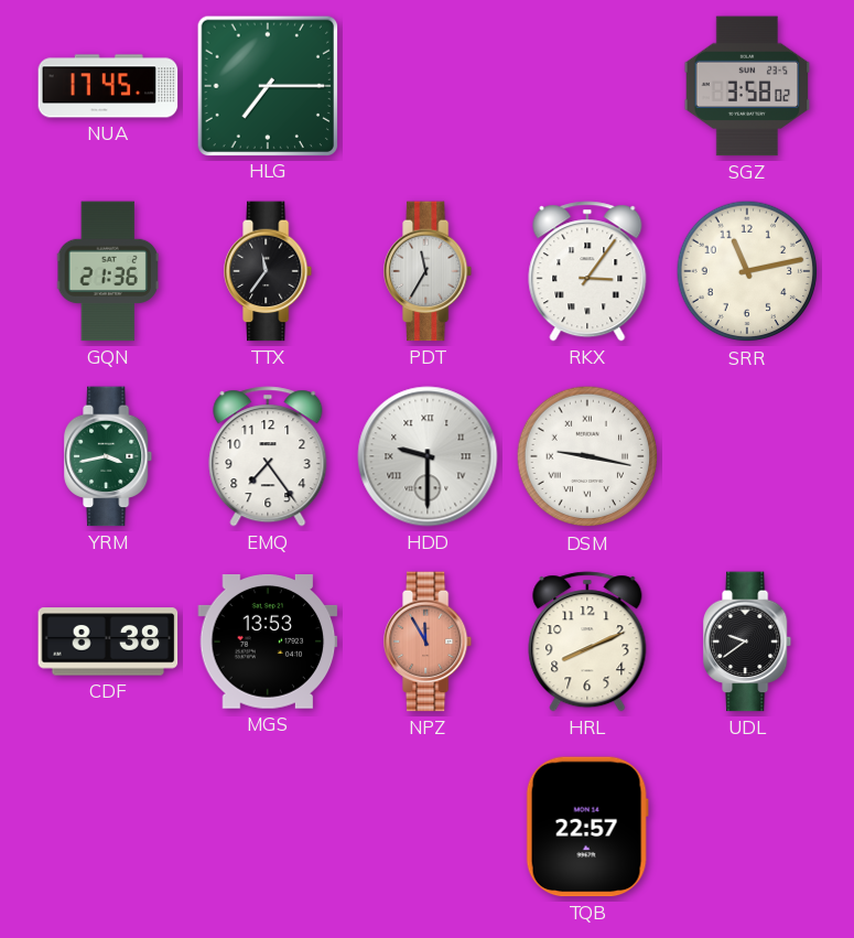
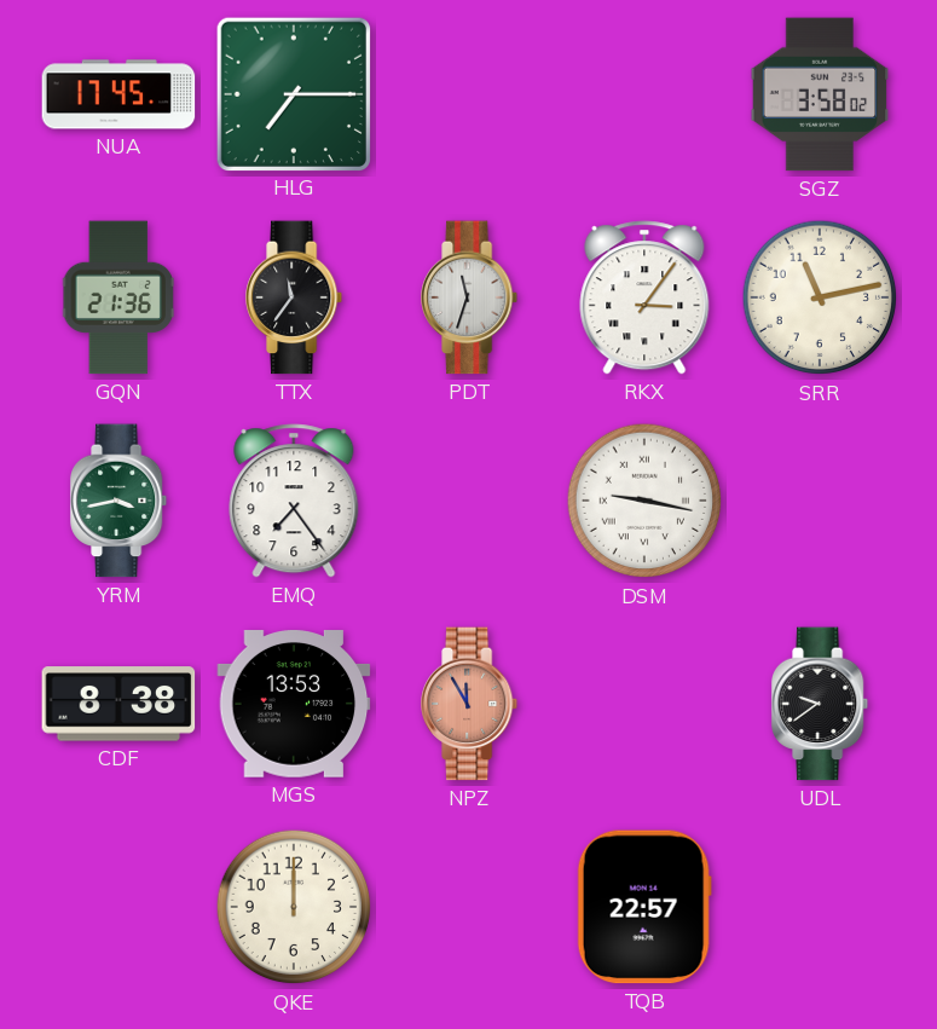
PDT: 11:35 -> 11:33
HDD: 9:30 -> none
HRL: 8:11 -> none
QKE: none -> 12:00
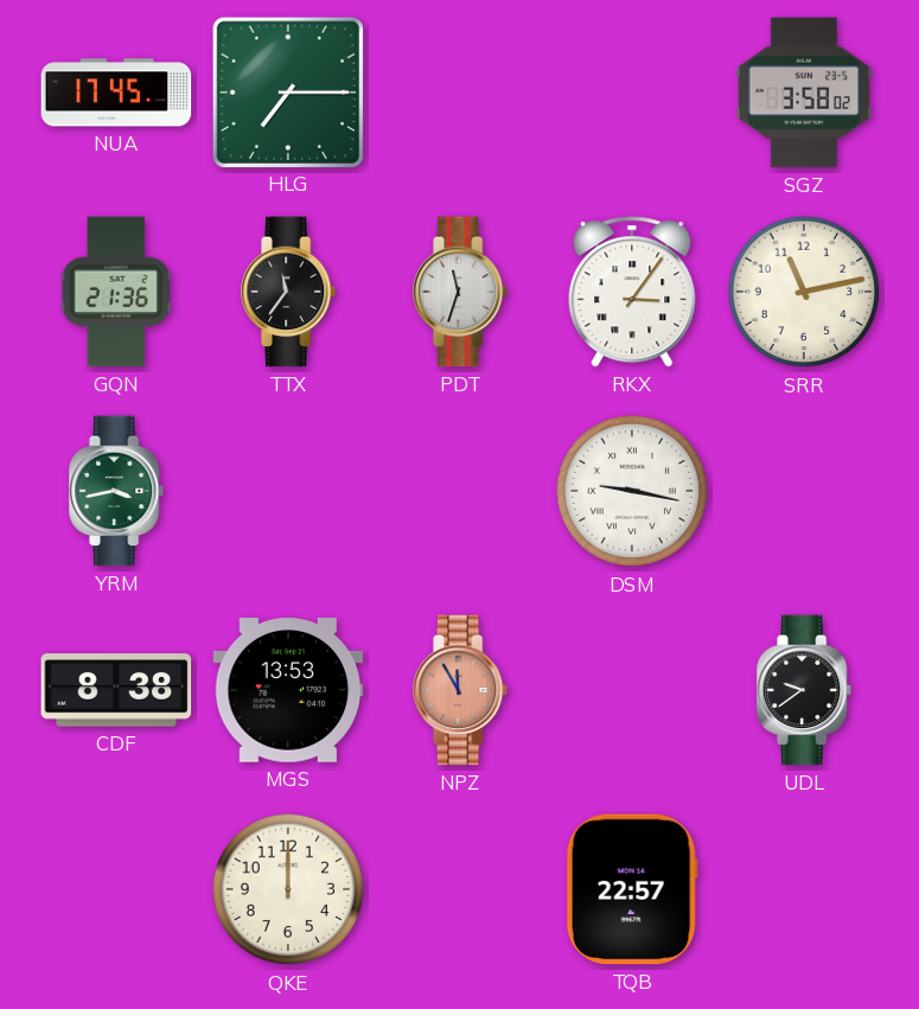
EMQ: 7:24 -> none
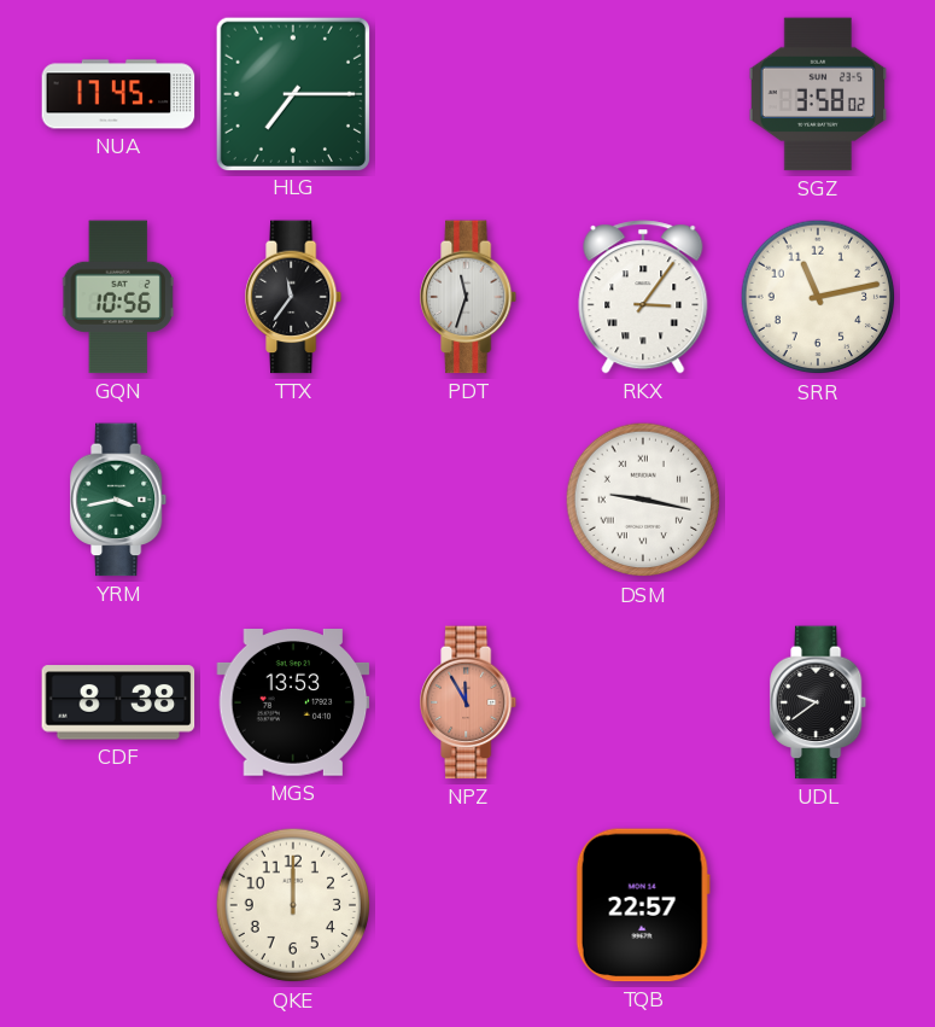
GQN: 21:36 -> 10:56
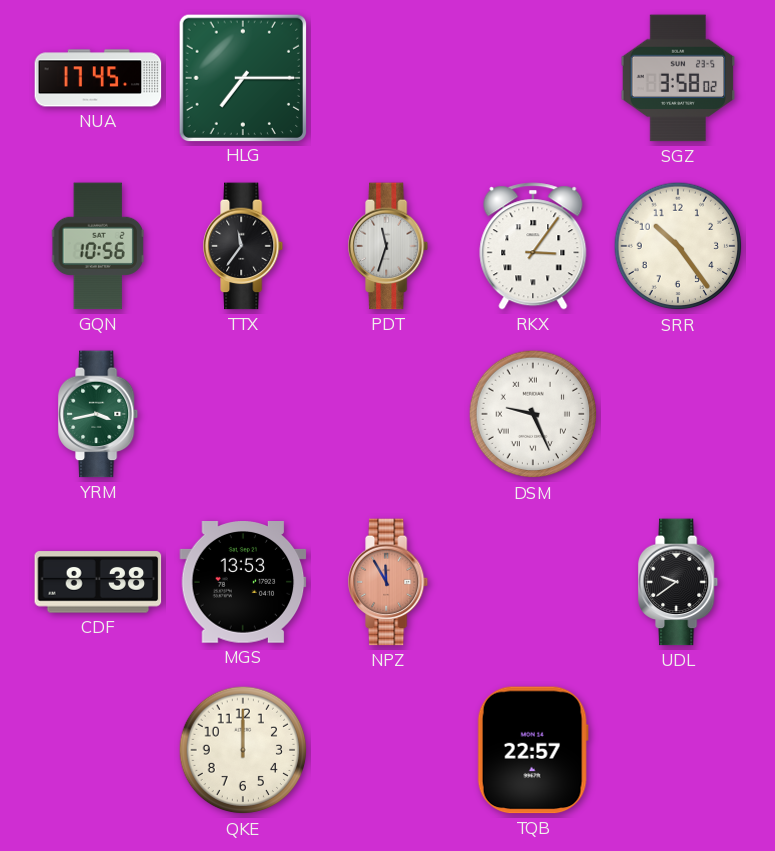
SRR: 11:13 -> 10:24
DSM: 9:17 -> 9:26
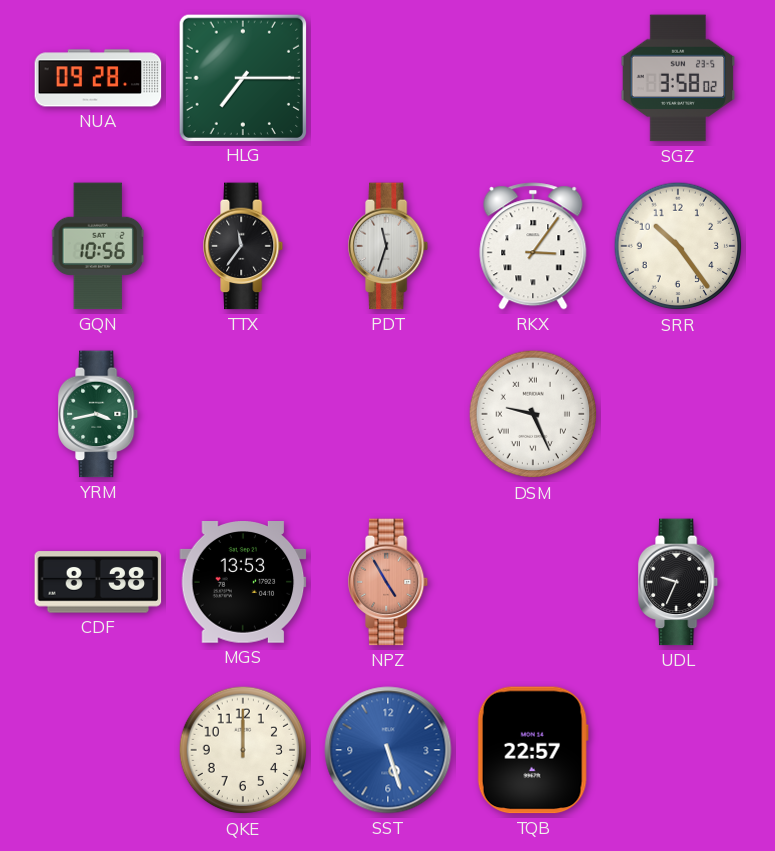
NUA: 17:45 -> 09:28
NPZ: 11:55 -> 4:55
UDL: 9:39 -> 9:34
SST: none -> 5:27
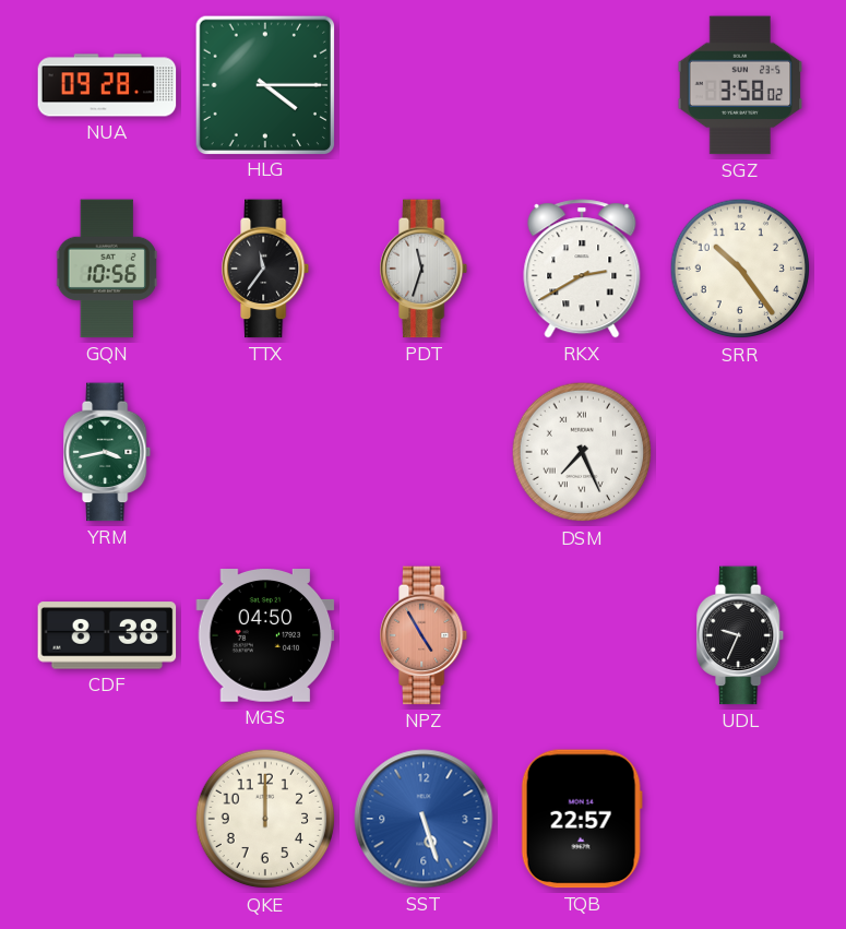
HLG: 7:15 -> 4:15
RKX: 3:06 -> 2:40
DSM: 9:26 -> 7:26
MGS: 13:53 -> 04:50
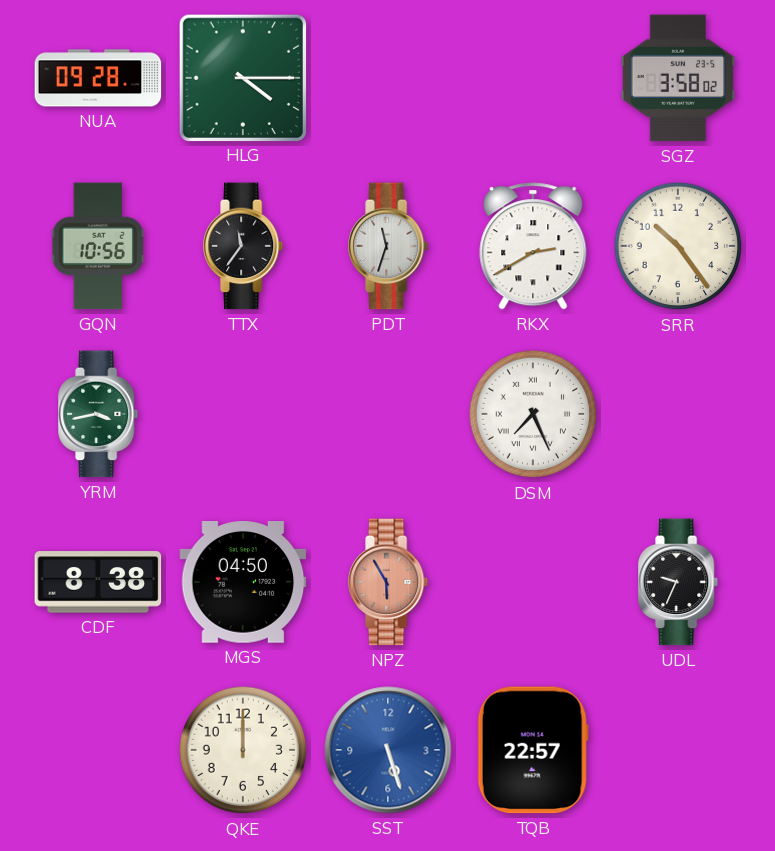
NPZ: 4:55 -> 5:55
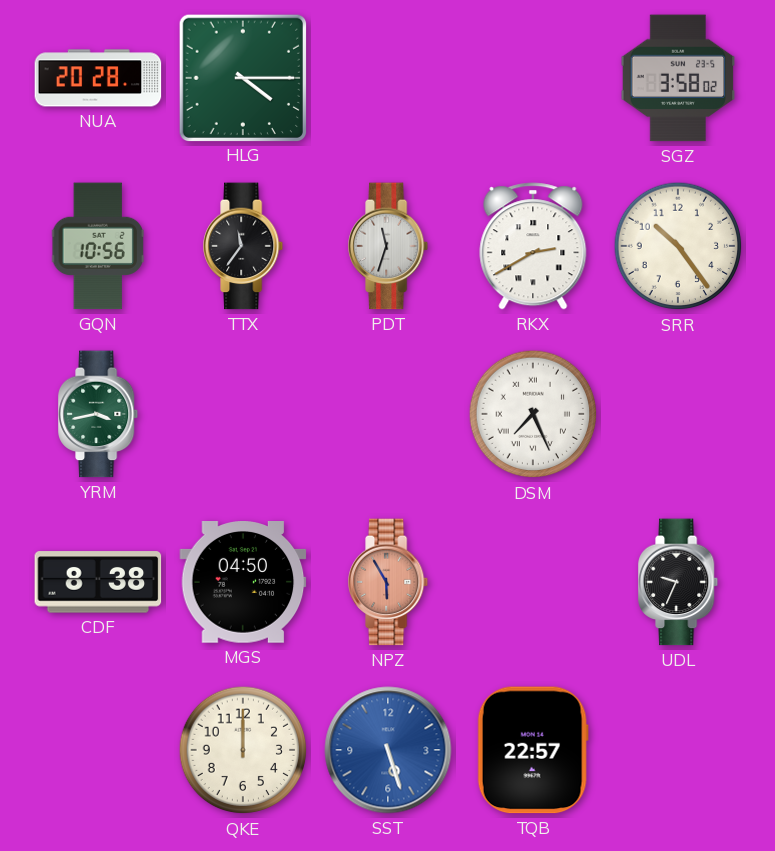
NUA: 09:28 -> 20:28
